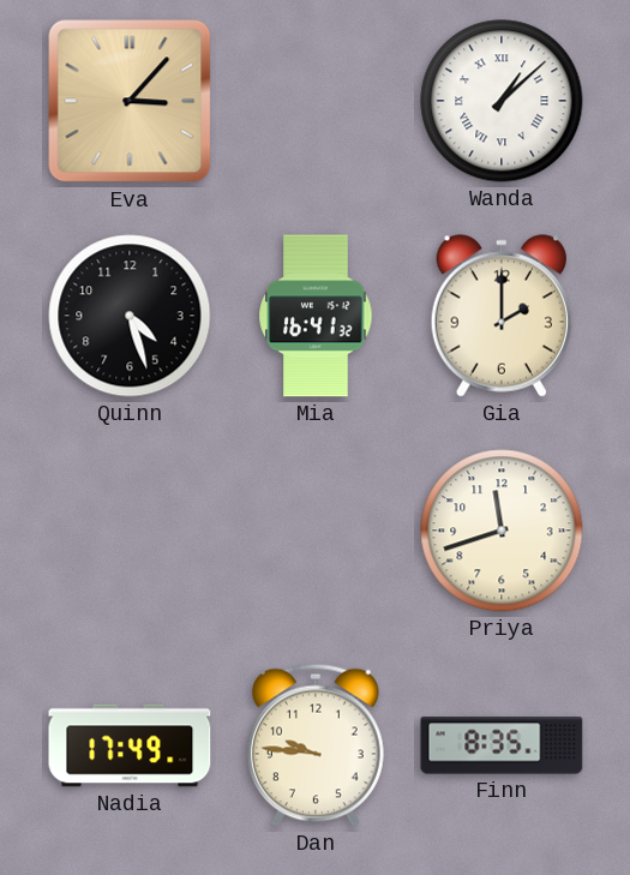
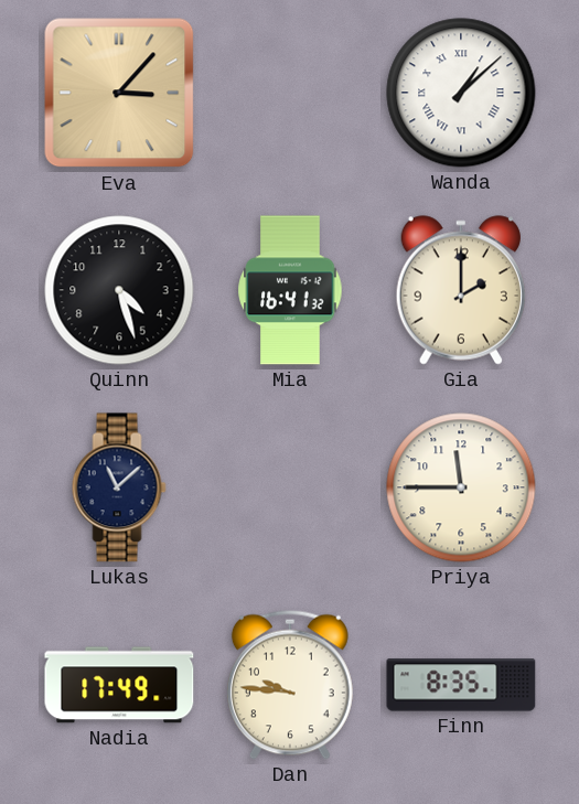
Lukas: none -> 11:08
Priya: 11:42 -> 11:45
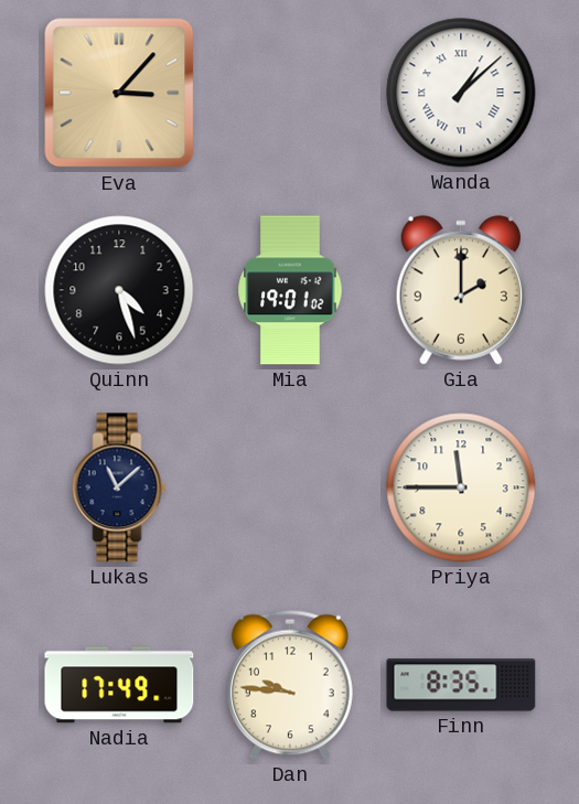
Mia: 16:41 -> 19:01
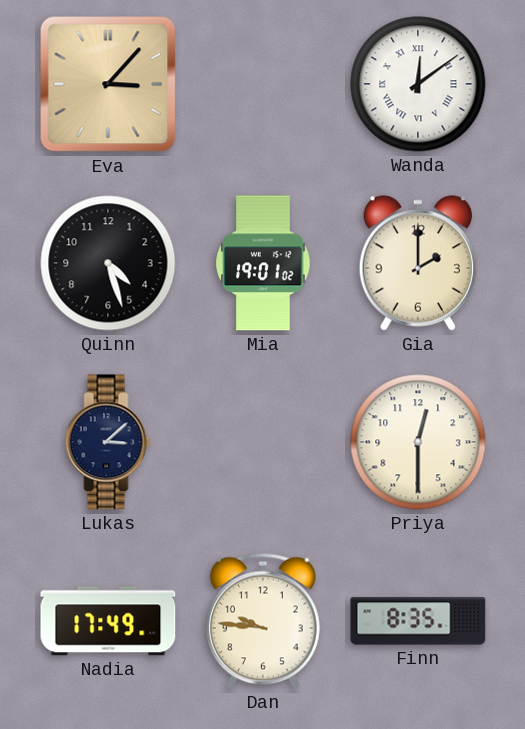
Wanda: 1:08 -> 12:09
Lukas: 11:08 -> 3:08
Priya: 11:45 -> 12:30
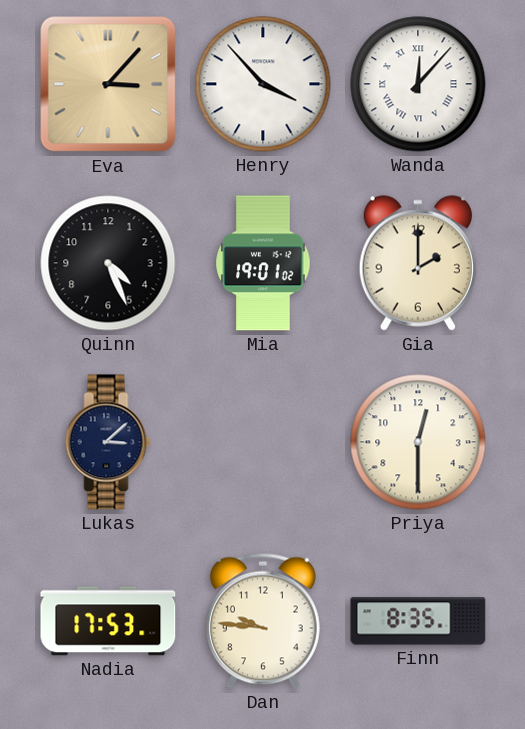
Henry: none -> 3:53
Wanda: 12:09 -> 12:07
Quinn: 4:27 -> 4:26
Nadia: 17:49 -> 17:53
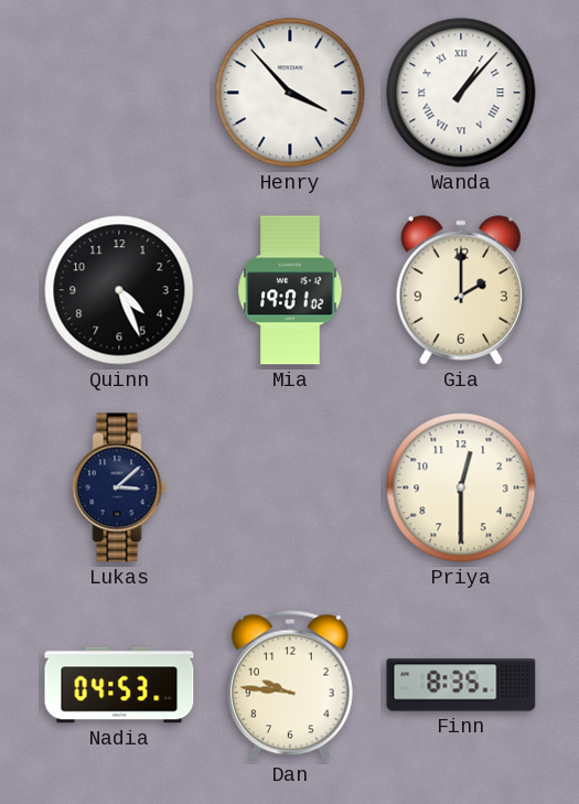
Eva: 3:07 -> none
Wanda: 12:07 -> 1:07
Nadia: 17:53 -> 04:53
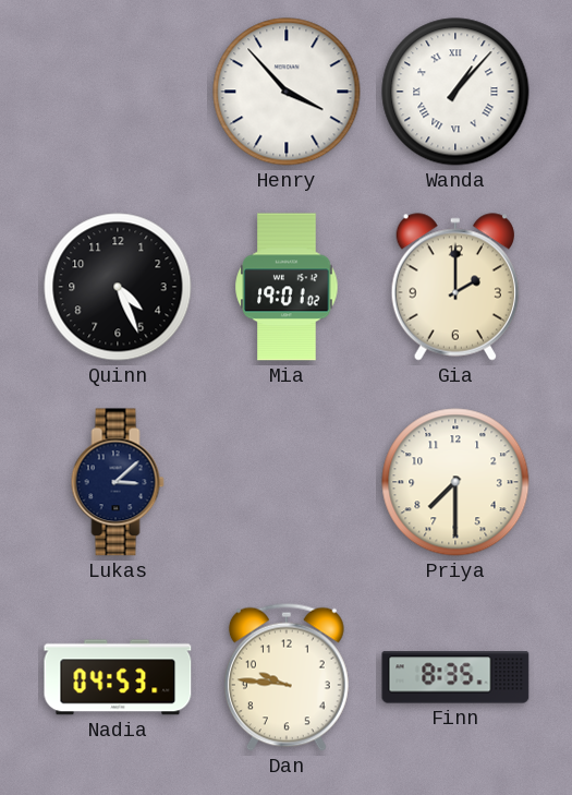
Priya: 12:30 -> 7:30
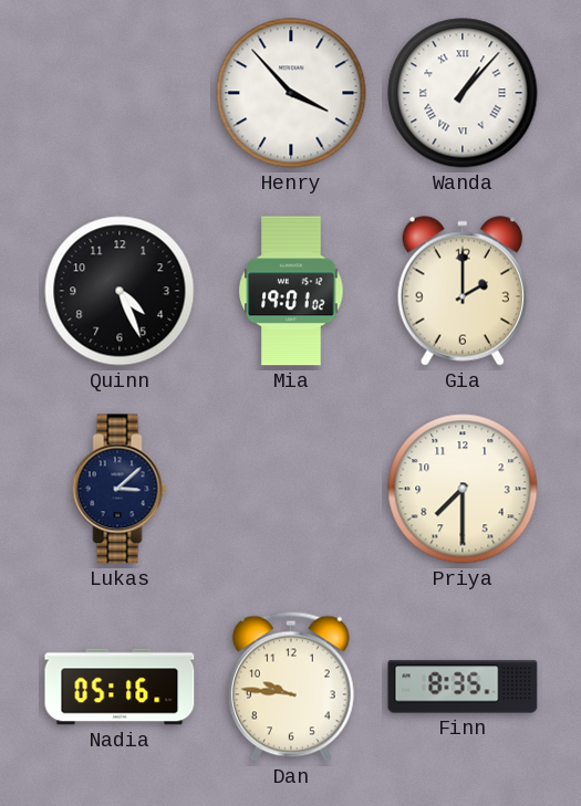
Nadia: 04:53 -> 05:16
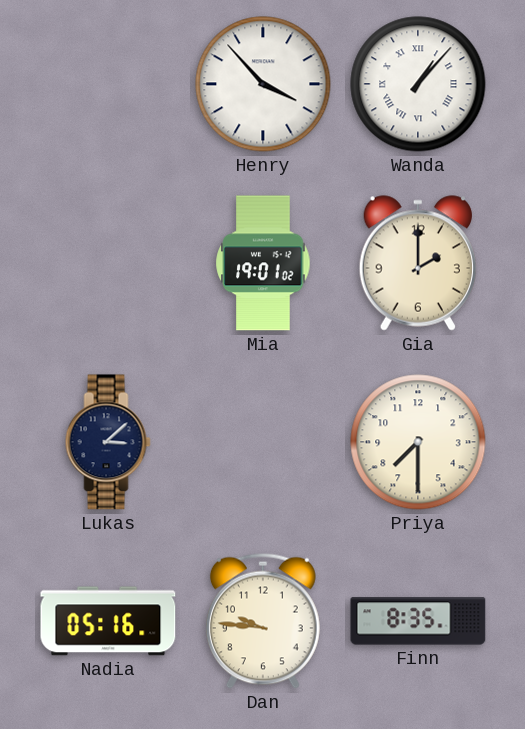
Quinn: 4:26 -> none
